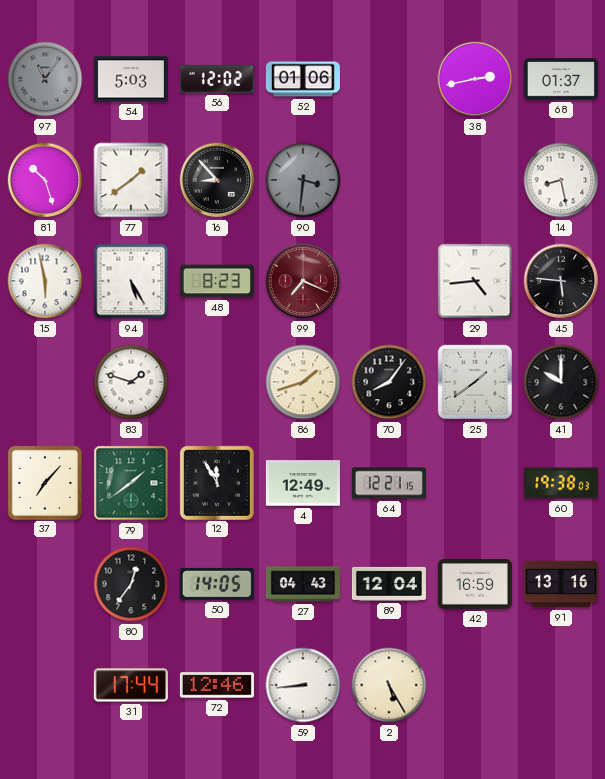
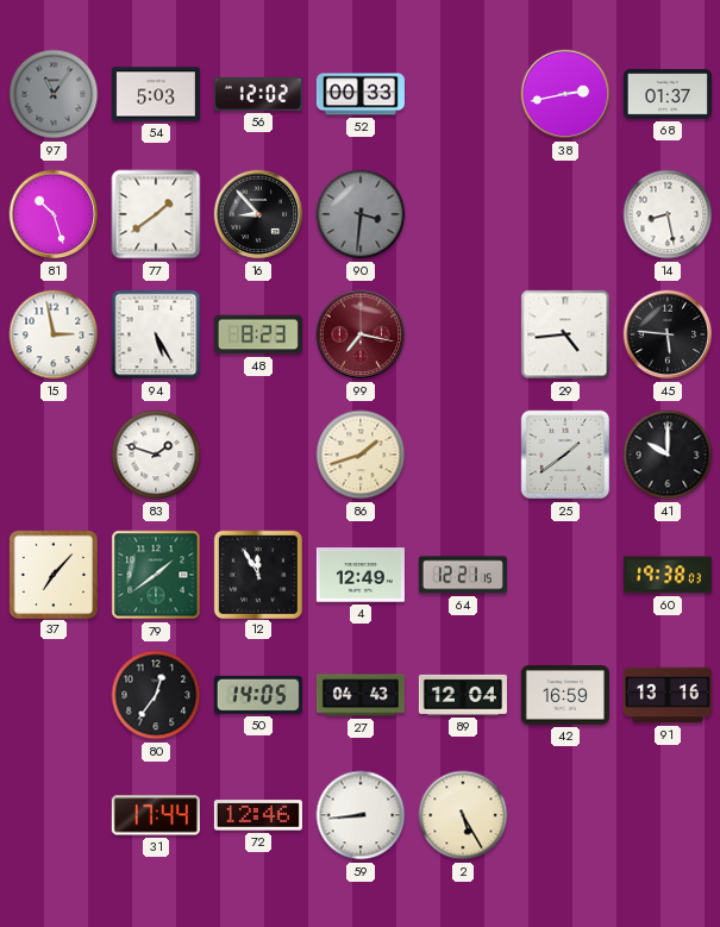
52: 01:06 -> 00:33
15: 5:58 -> 2:58
99: 7:19 -> 7:17
70: 8:06 -> none
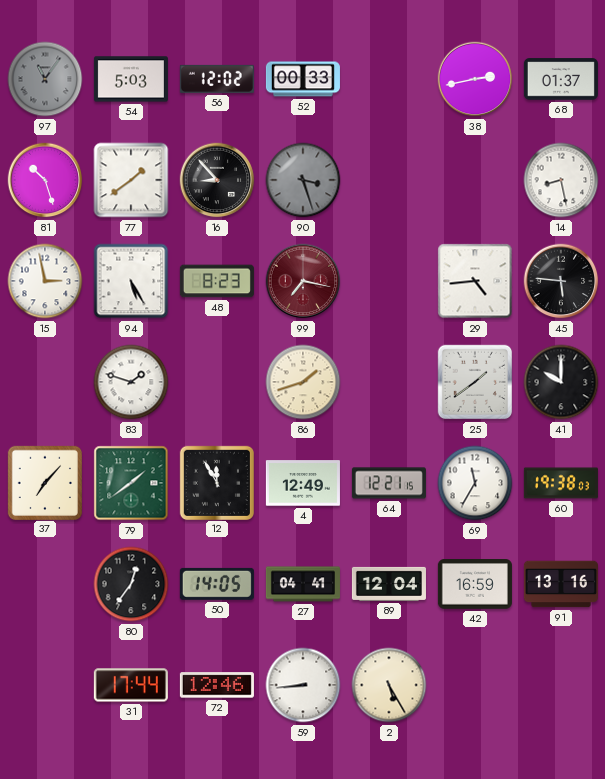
90: 3:31 -> 3:27
69: none -> 11:35
27: 04:43 -> 04:41
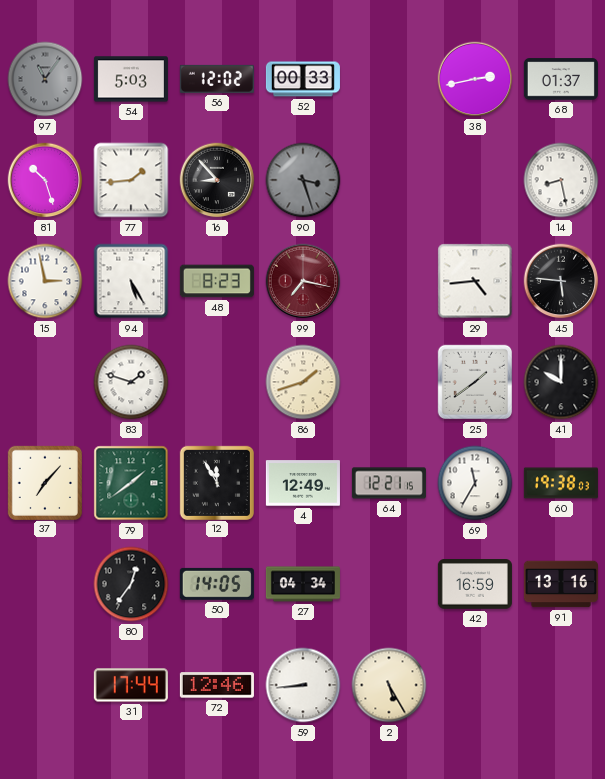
77: 1:39 -> 1:44
27: 04:41 -> 04:34
89: 12:04 -> none
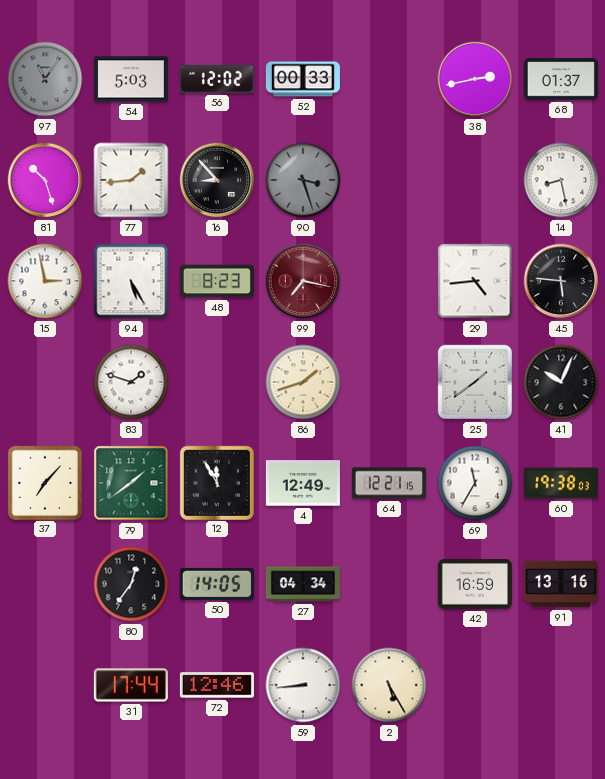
41: 10:00 -> 10:04
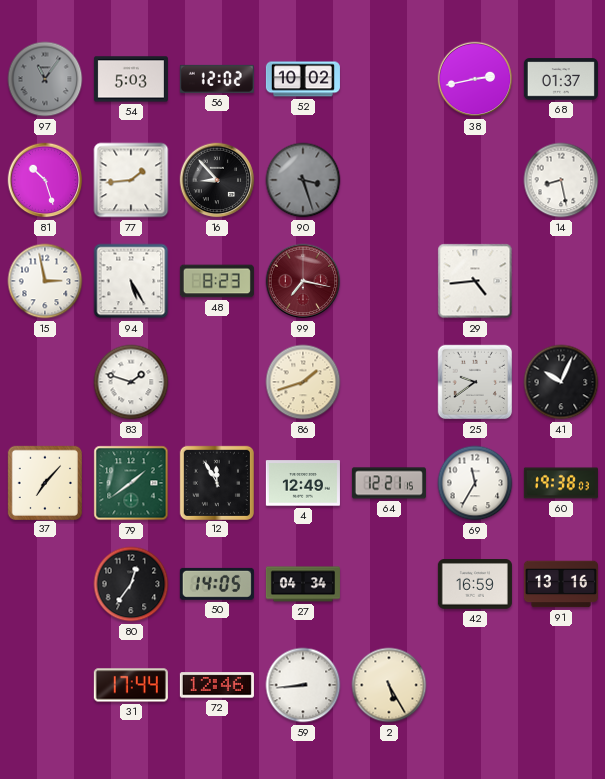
52: 00:33 -> 10:02
45: 5:46 -> none
25: 1:39 -> 9:39
